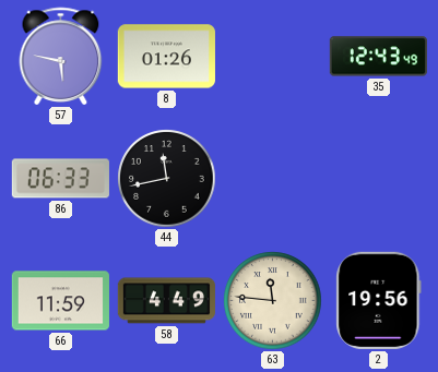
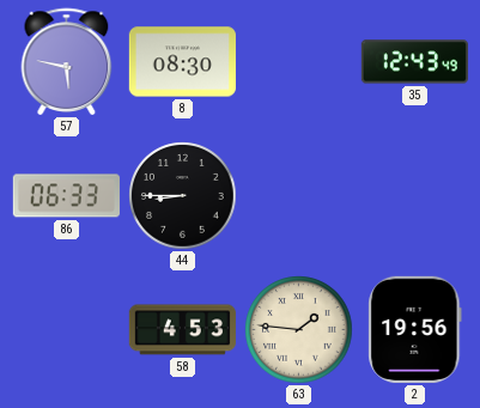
8: 01:26 -> 08:30
44: 11:43 -> 8:45
66: 11:59 -> none
58: 4:49 -> 4:53
63: 11:46 -> 1:46
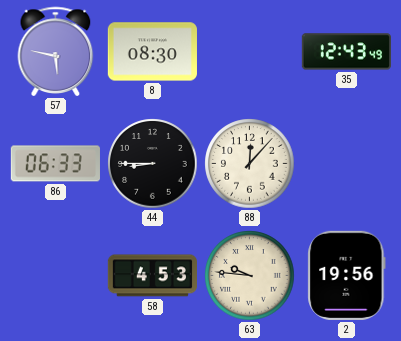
88: none -> 12:07
63: 1:46 -> 9:46
